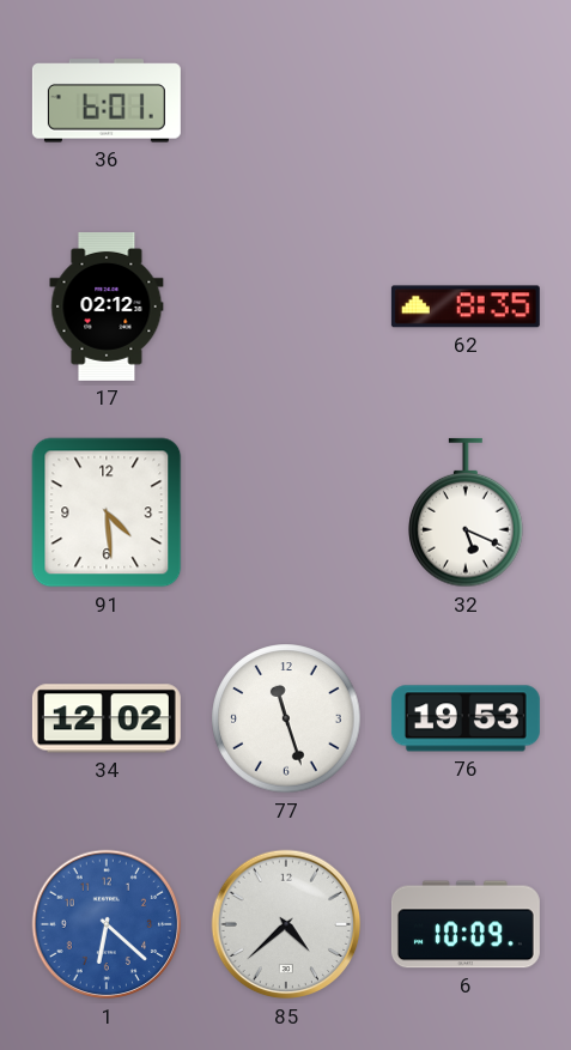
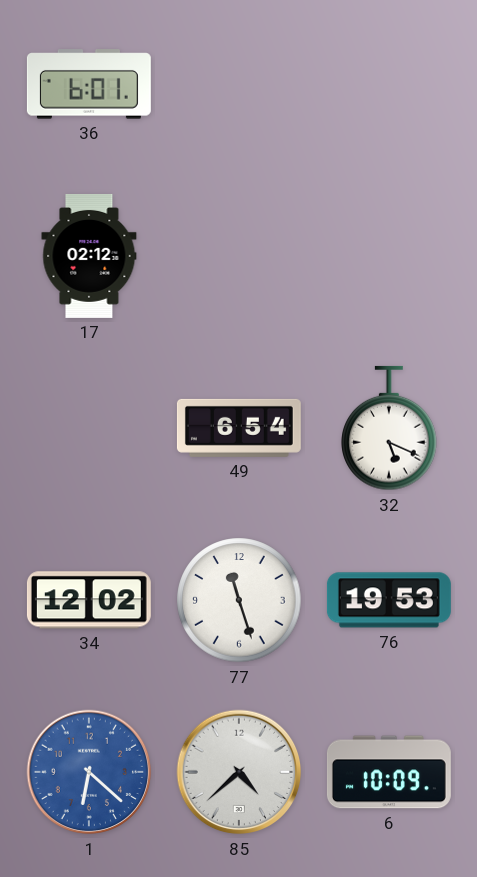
62: 8:35 -> none
91: 4:29 -> none
49: none -> 6:54
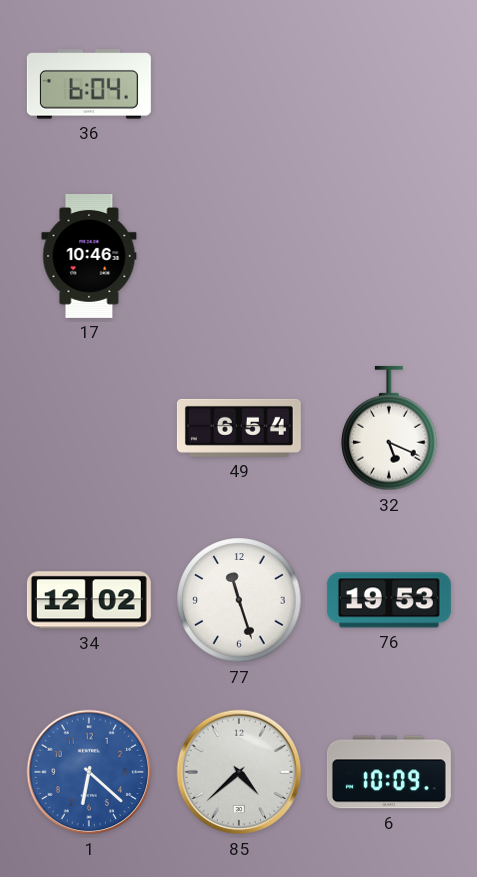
36: 6:01 -> 6:04
17: 02:12 -> 10:46
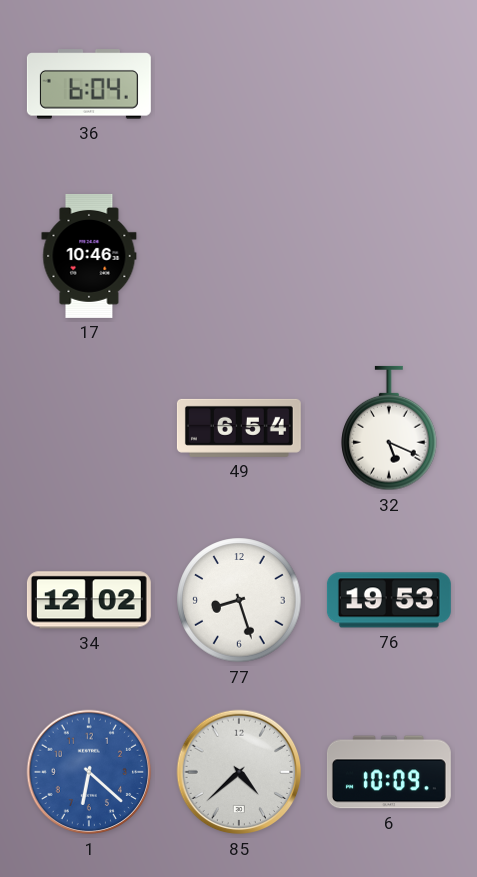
77: 11:27 -> 8:27
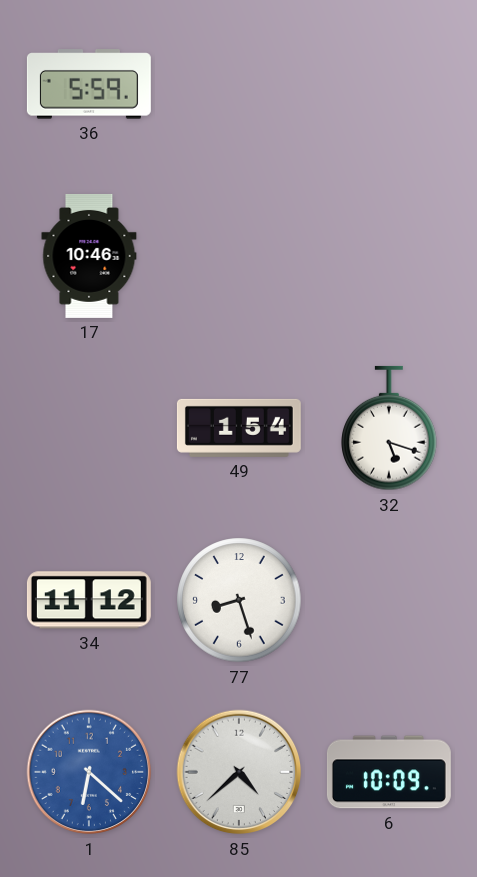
36: 6:04 -> 5:59
49: 6:54 -> 1:54
32: 5:19 -> 5:18
34: 12:02 -> 11:12
76: 19:53 -> none
